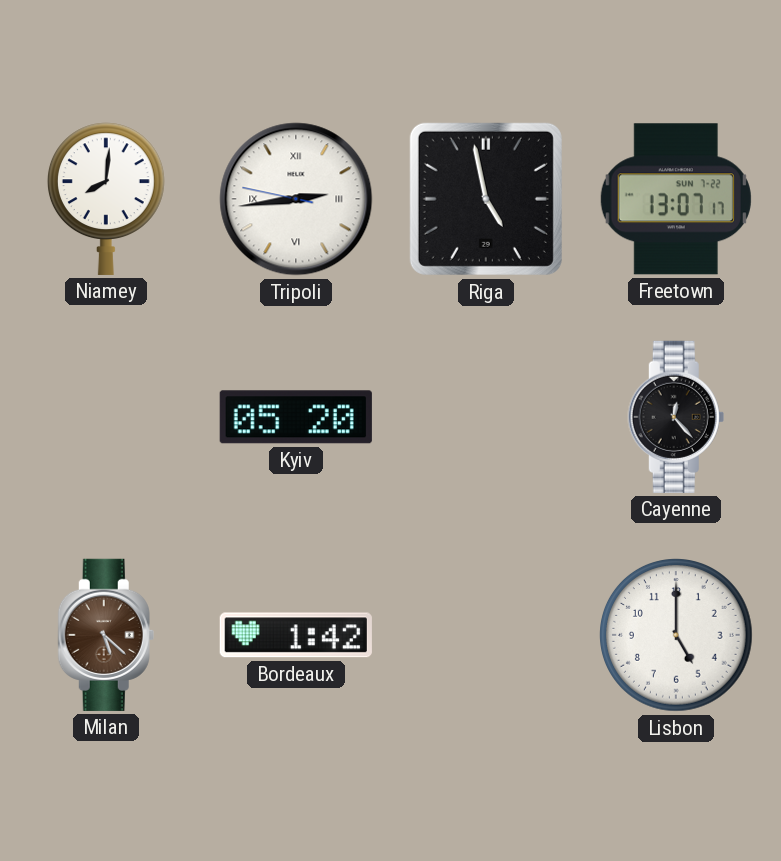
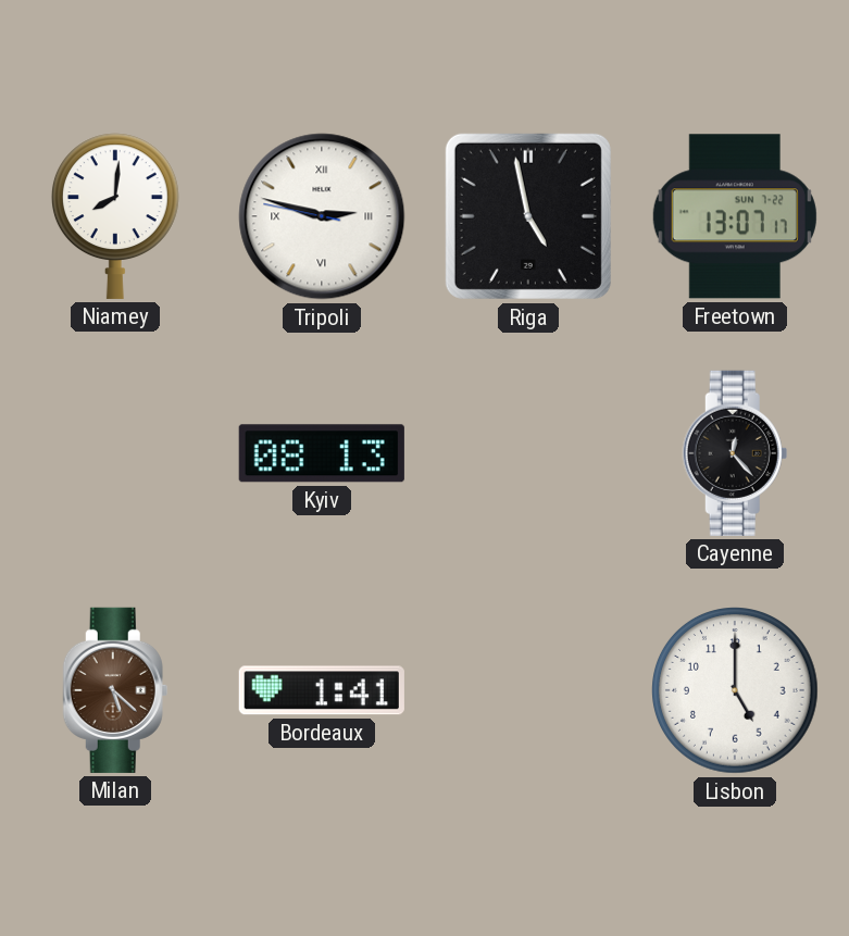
Tripoli: 2:43 -> 2:47
Kyiv: 05:20 -> 08:13
Bordeaux: 1:42 -> 1:41
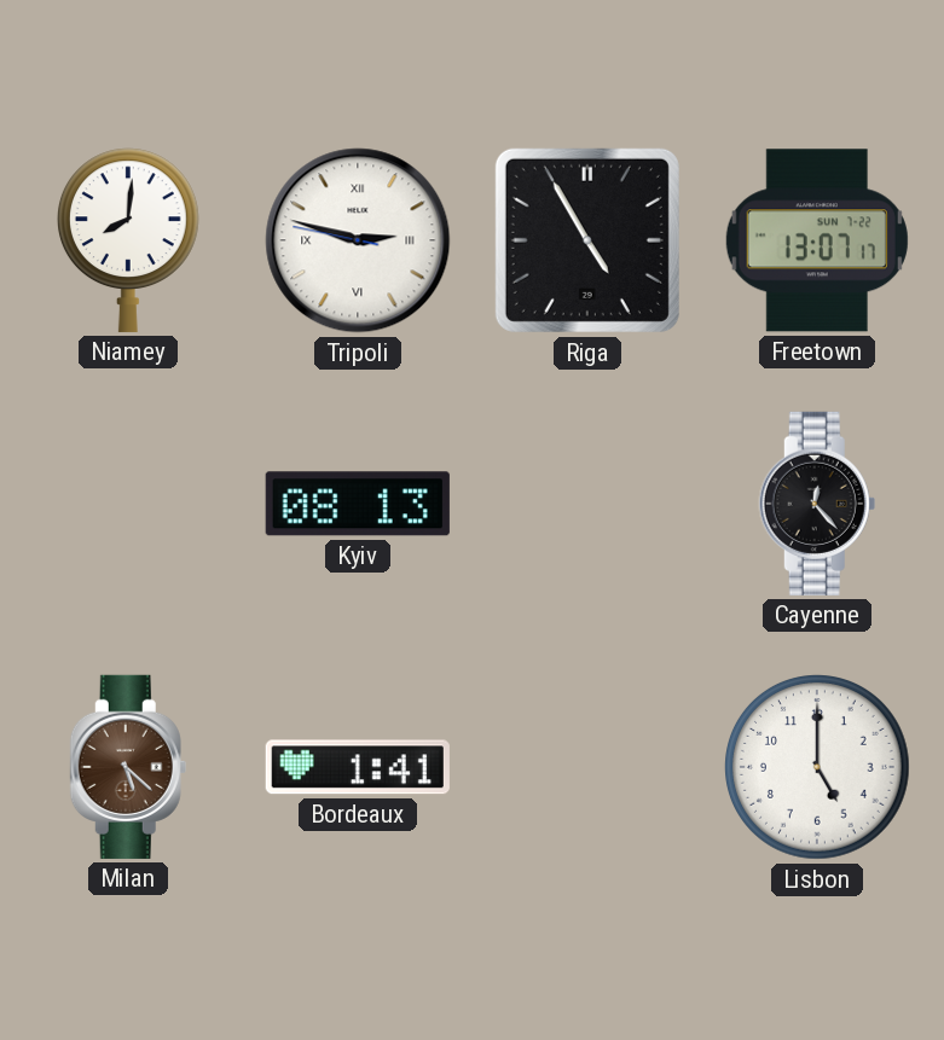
Riga: 4:58 -> 4:55
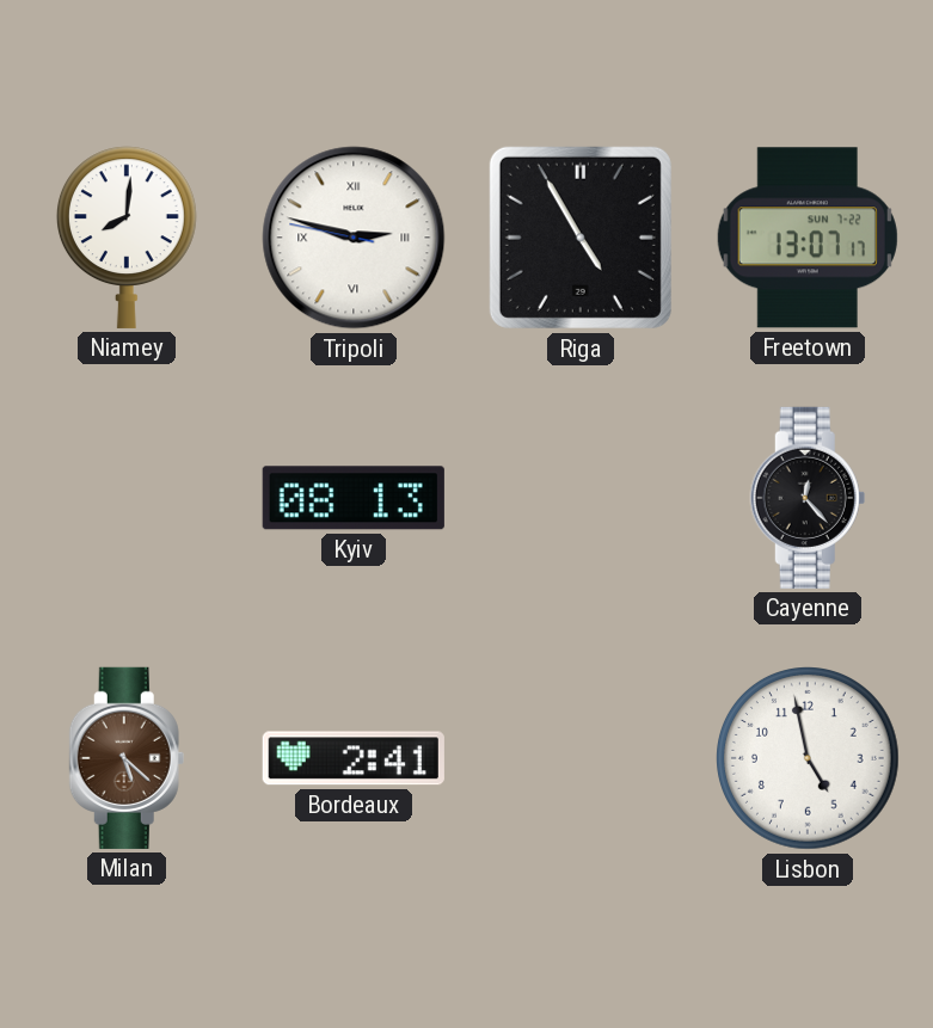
Bordeaux: 1:41 -> 2:41
Lisbon: 5:00 -> 4:58
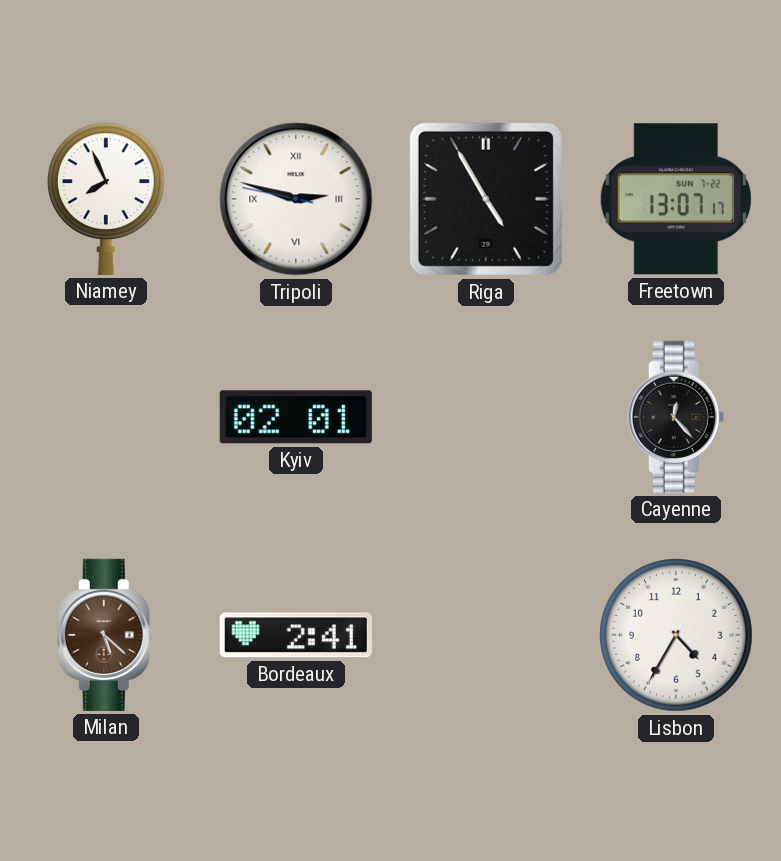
Niamey: 8:01 -> 7:56
Kyiv: 08:13 -> 02:01
Lisbon: 4:58 -> 4:35
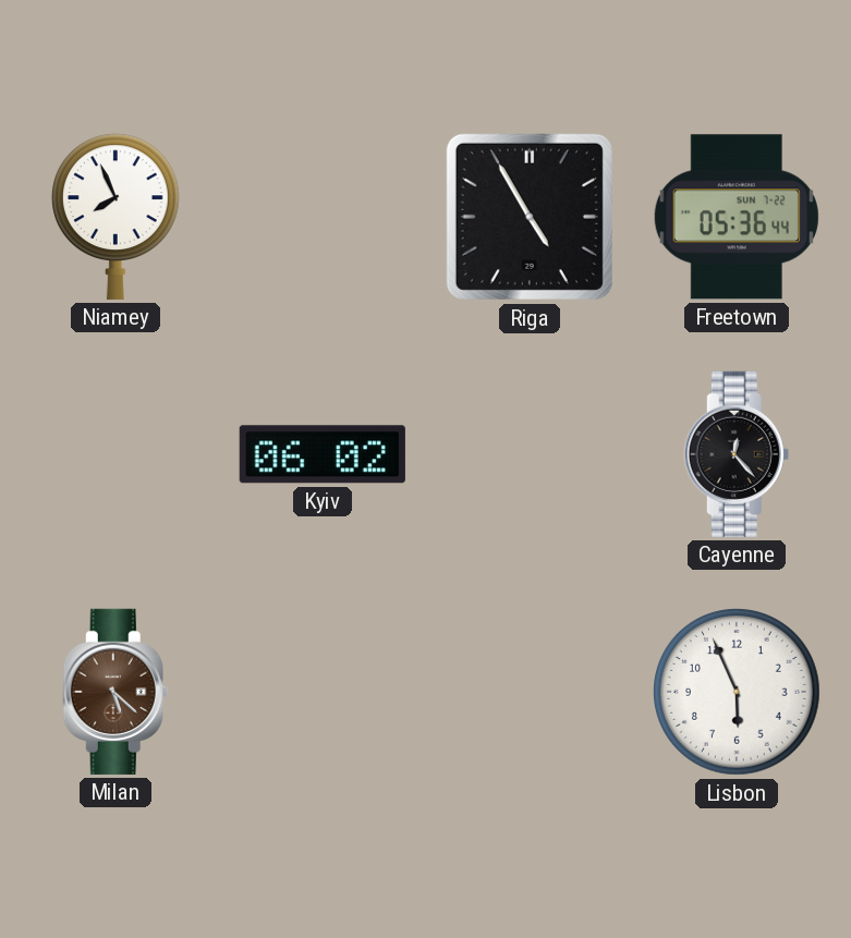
Tripoli: 2:47 -> none
Freetown: 13:07 -> 05:36
Kyiv: 02:01 -> 06:02
Bordeaux: 2:41 -> none
Lisbon: 4:35 -> 5:56
